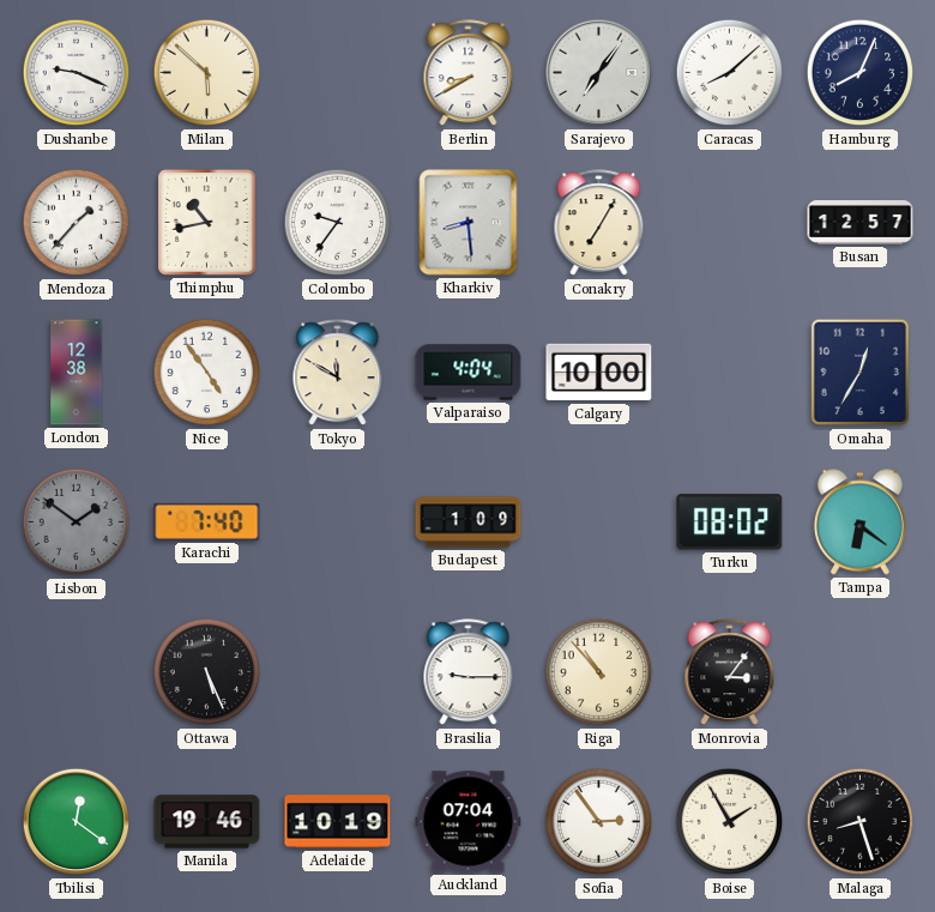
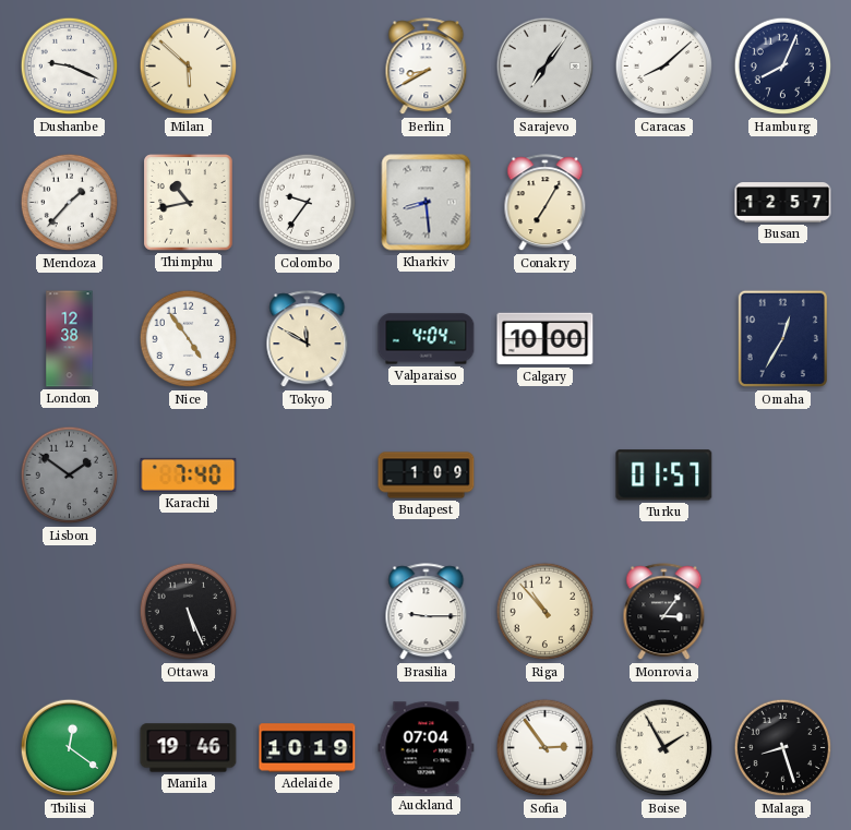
Turku: 08:02 -> 01:57
Tampa: 6:21 -> none
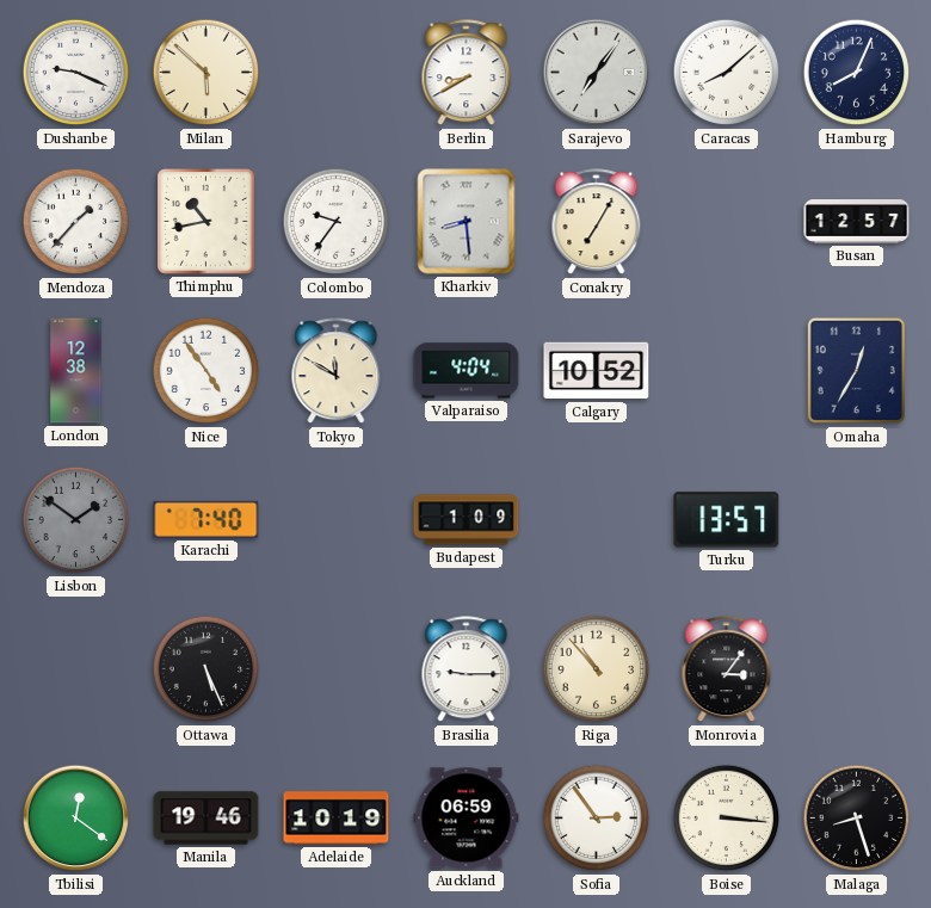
Calgary: 10:00 -> 10:52
Turku: 01:57 -> 13:57
Auckland: 07:04 -> 06:59
Boise: 1:55 -> 3:16
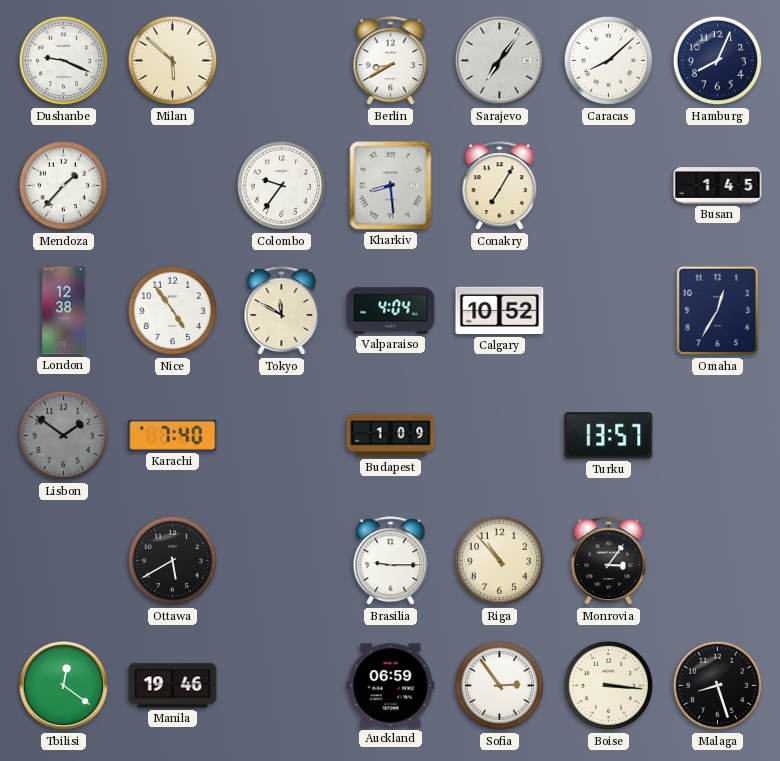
Thimphu: 10:43 -> none
Busan: 12:57 -> 1:45
Ottawa: 5:26 -> 5:40
Adelaide: 10:19 -> none
